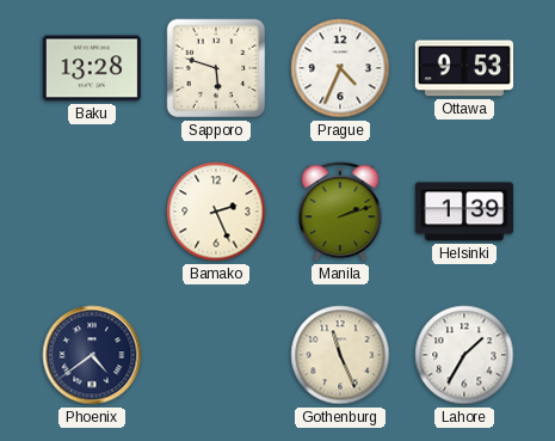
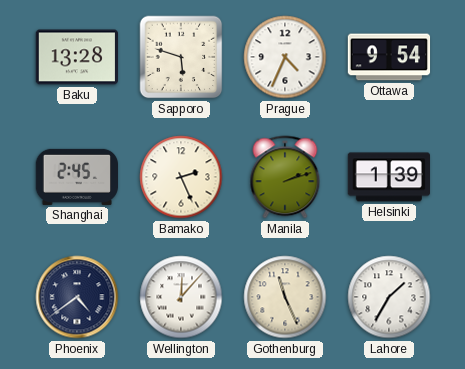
Ottawa: 9:53 -> 9:54
Shanghai: none -> 2:45
Wellington: none -> 12:07
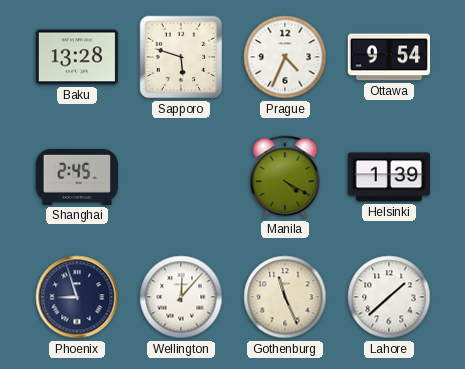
Bamako: 2:26 -> none
Manila: 2:12 -> 4:20
Phoenix: 4:39 -> 8:57
Lahore: 1:35 -> 1:38
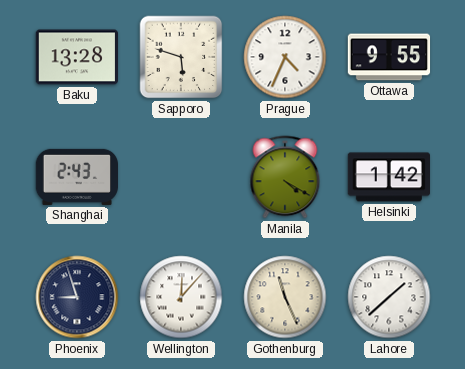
Ottawa: 9:54 -> 9:55
Shanghai: 2:45 -> 2:43
Helsinki: 1:39 -> 1:42
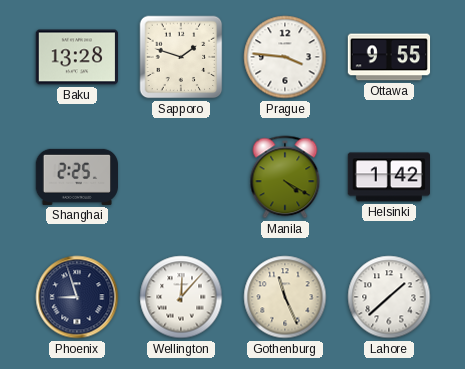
Sapporo: 5:48 -> 1:48
Prague: 4:34 -> 3:46
Shanghai: 2:43 -> 2:25
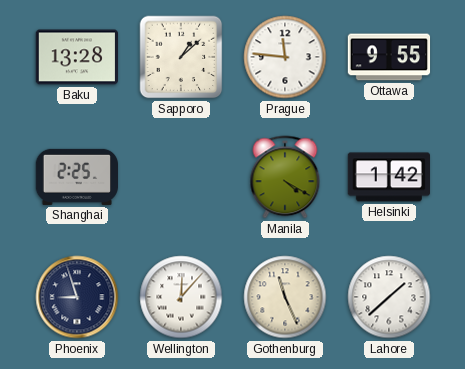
Sapporo: 1:48 -> 1:08
Prague: 3:46 -> 11:46
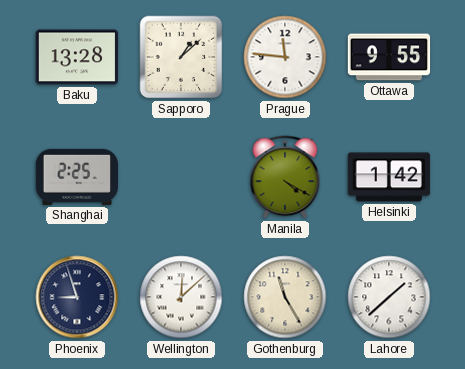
Wellington: 12:07 -> 12:08
Gothenburg: 11:26 -> 11:25
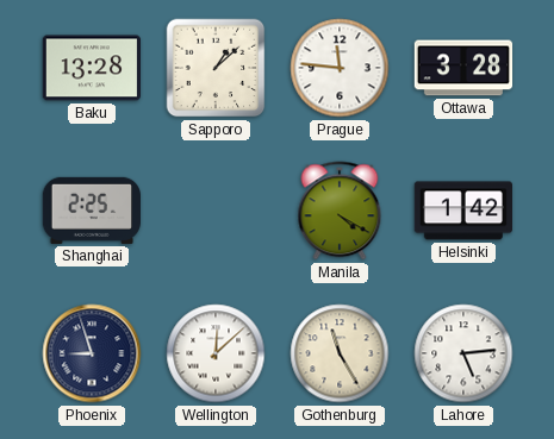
Ottawa: 9:55 -> 3:28
Lahore: 1:38 -> 5:14
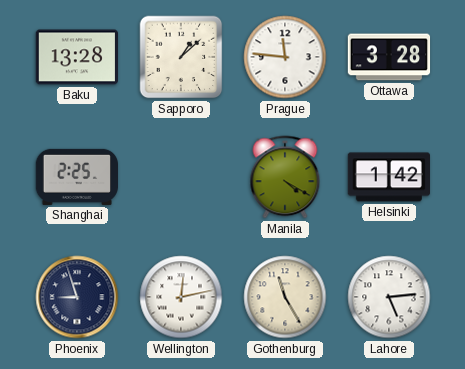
Wellington: 12:08 -> 12:13
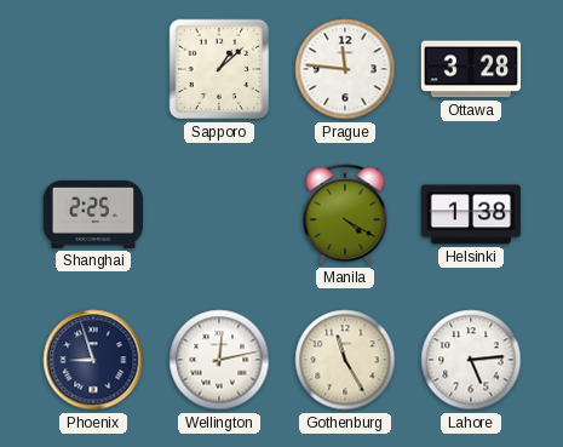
Baku: 13:28 -> none
Helsinki: 1:42 -> 1:38
